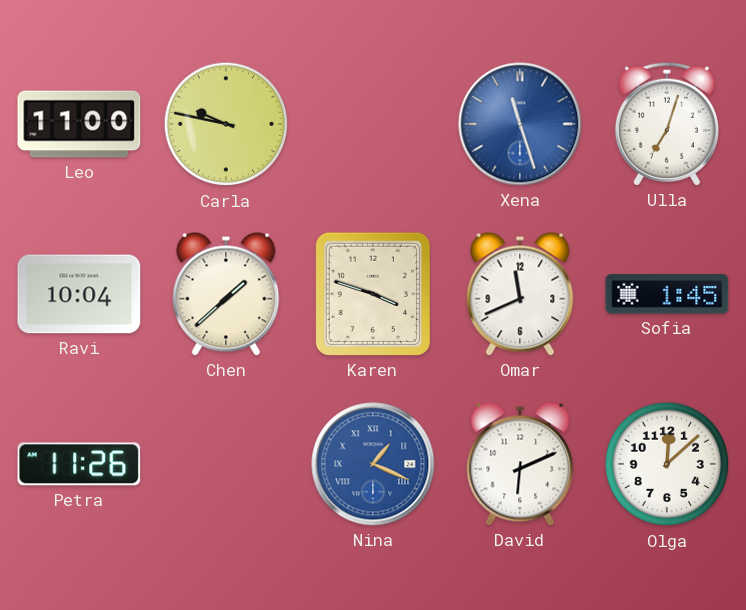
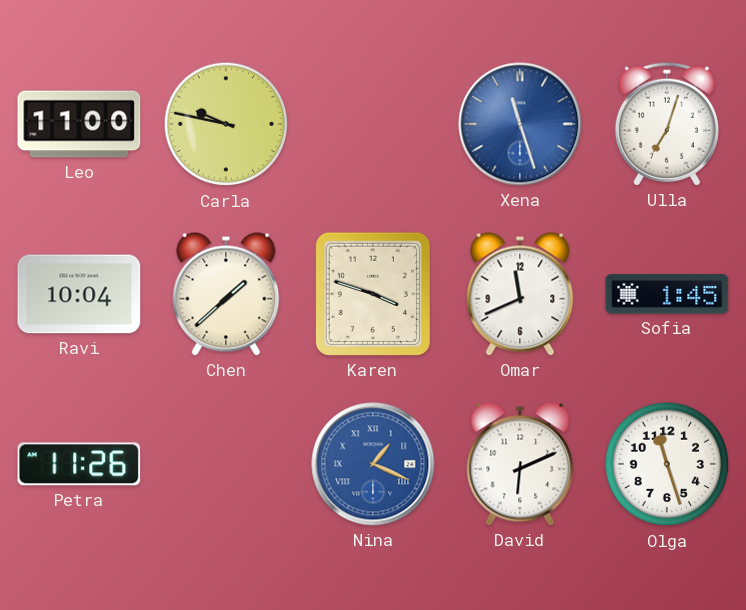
Olga: 12:08 -> 11:27
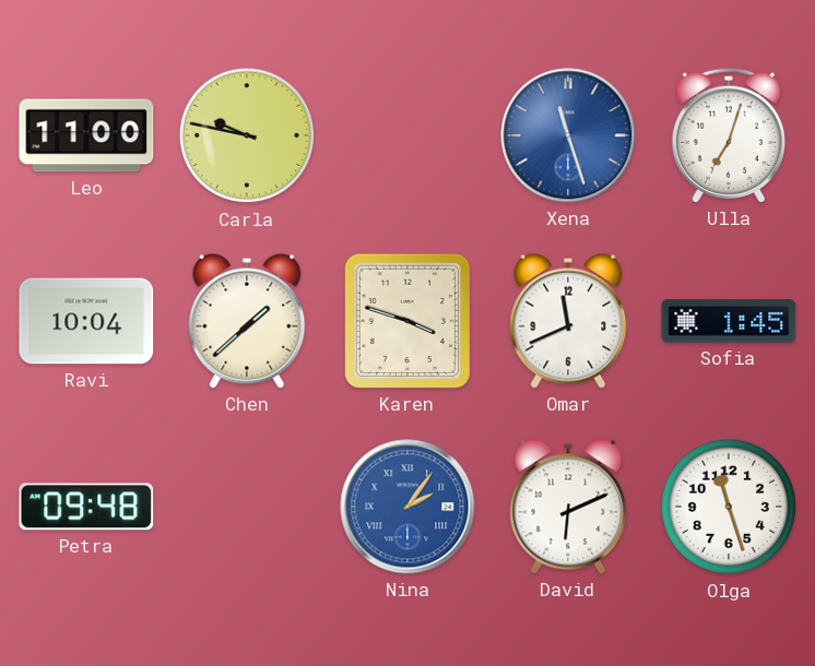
Petra: 11:26 -> 09:48
Nina: 1:19 -> 2:06
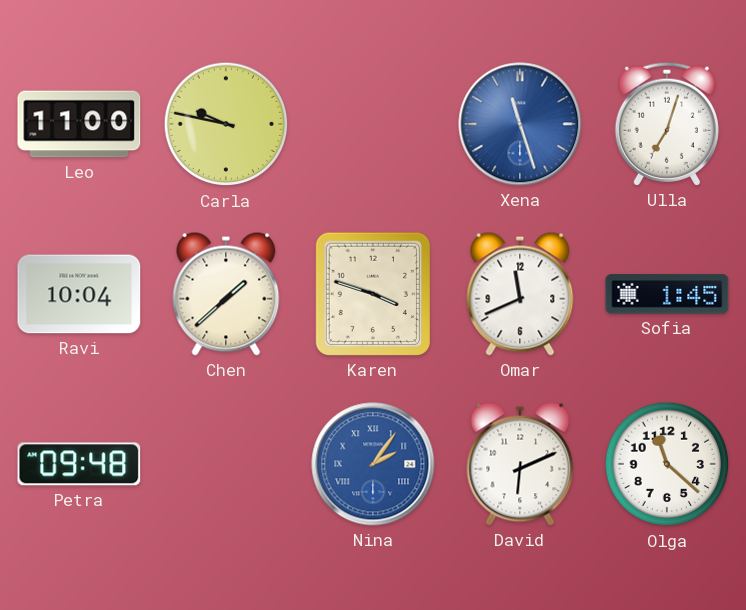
Olga: 11:27 -> 11:22
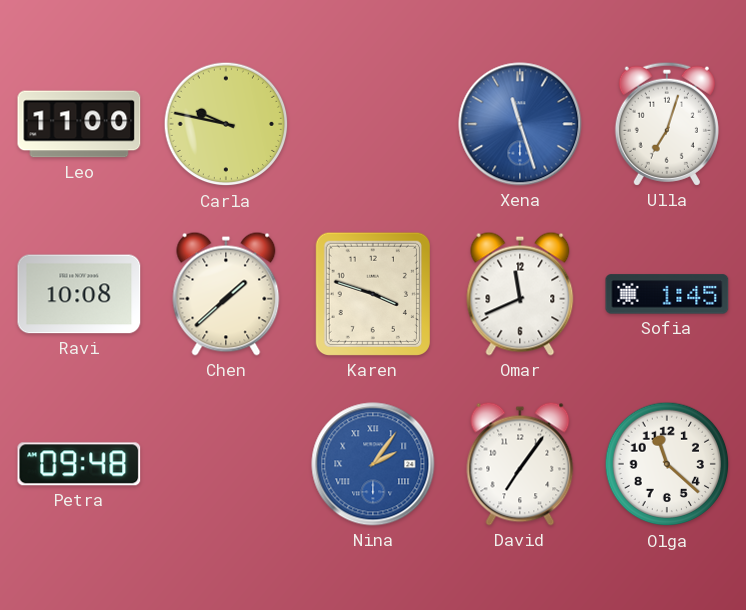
Ravi: 10:04 -> 10:08
David: 6:11 -> 7:06
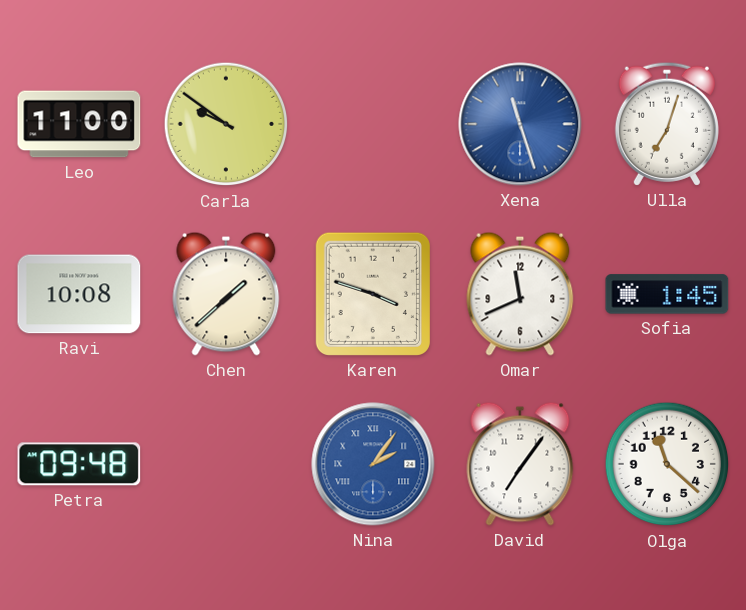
Carla: 9:47 -> 9:51
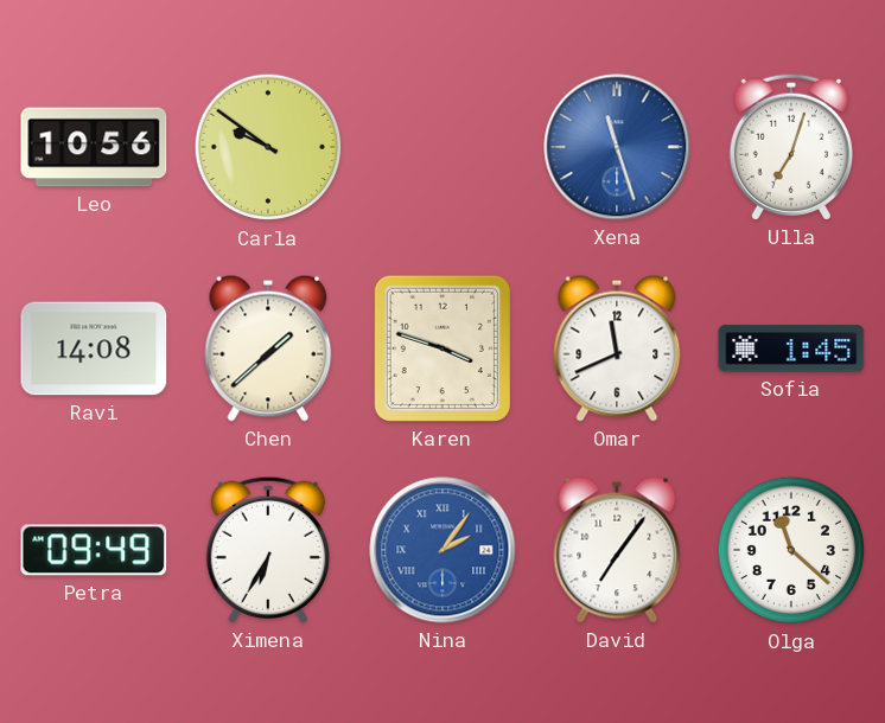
Leo: 11:00 -> 10:56
Ravi: 10:08 -> 14:08
Petra: 09:48 -> 09:49
Ximena: none -> 6:35
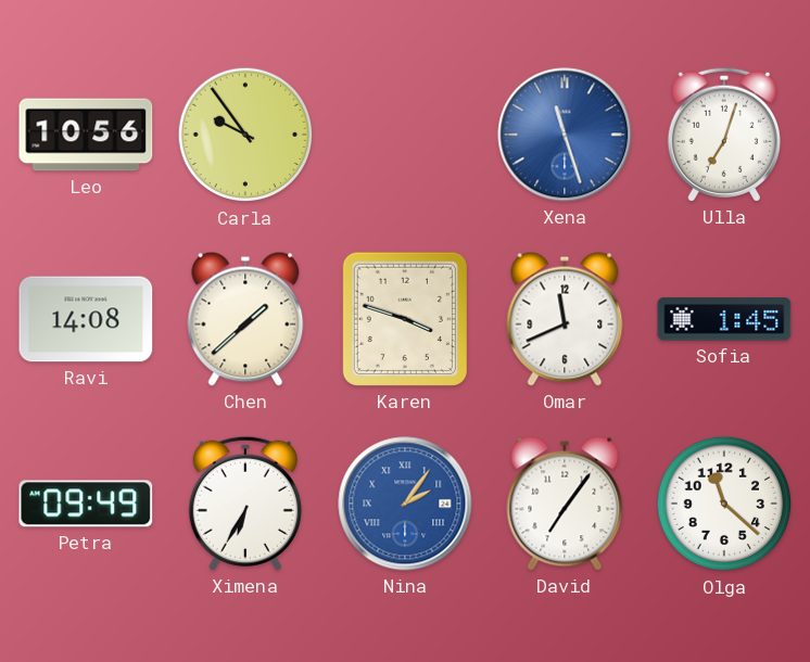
Carla: 9:51 -> 9:54
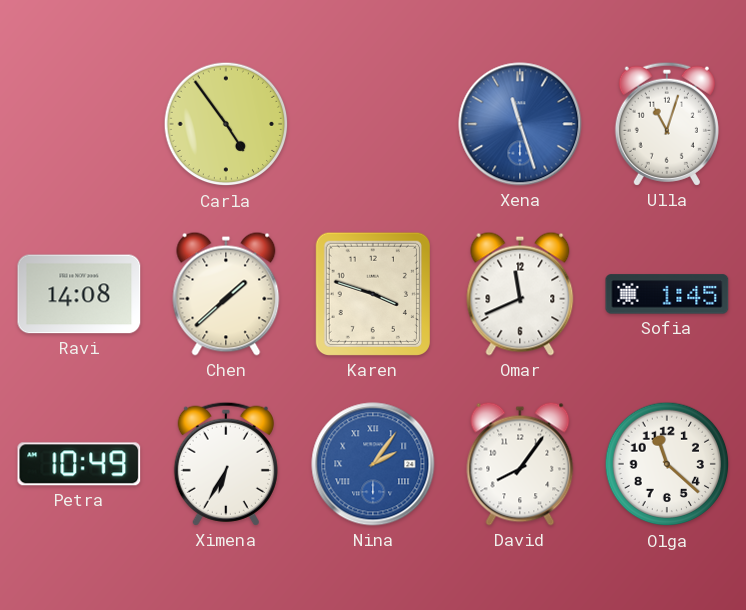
Leo: 10:56 -> none
Carla: 9:54 -> 4:54
Ulla: 7:03 -> 11:03
Petra: 09:49 -> 10:49
David: 7:06 -> 8:06
